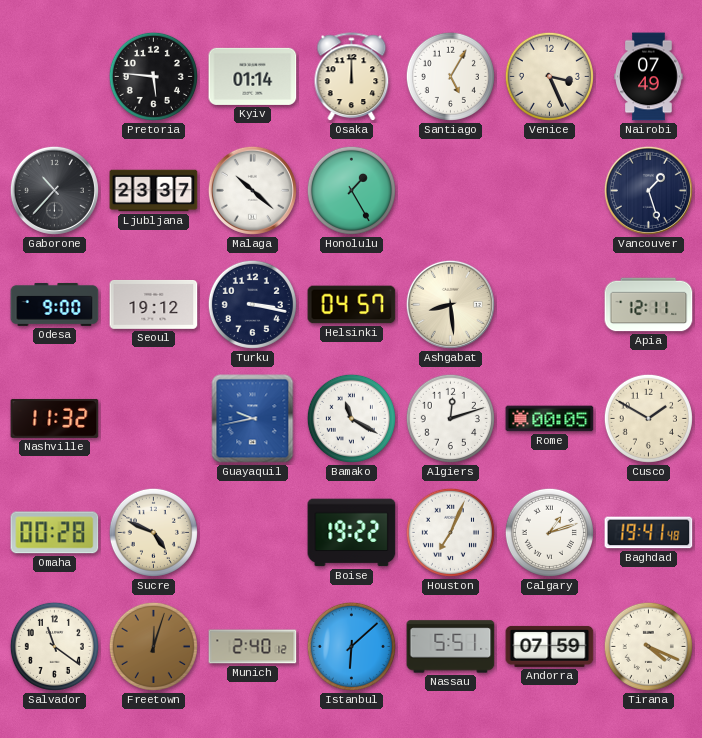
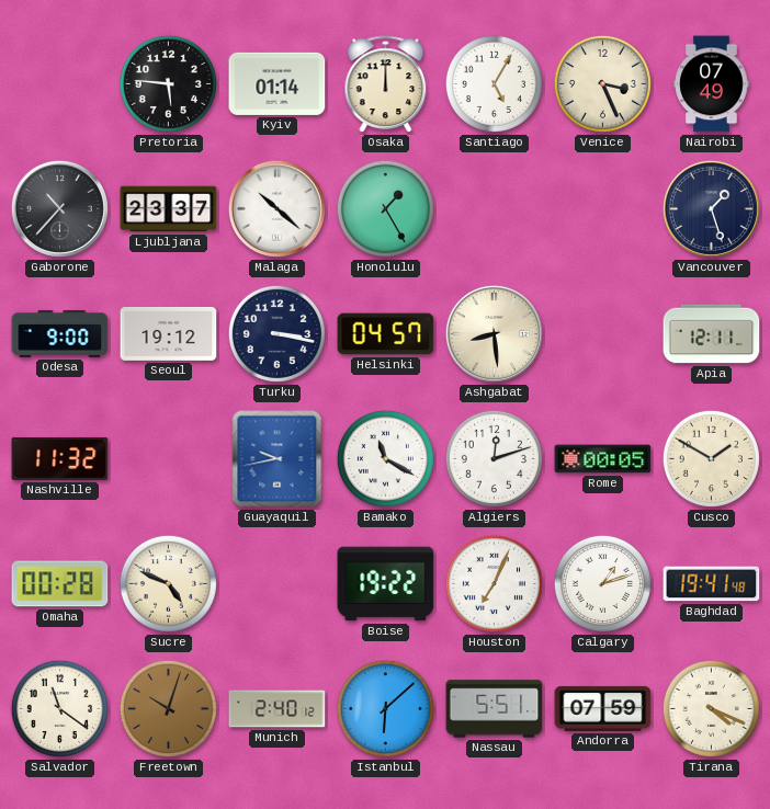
Freetown: 12:03 -> 10:03
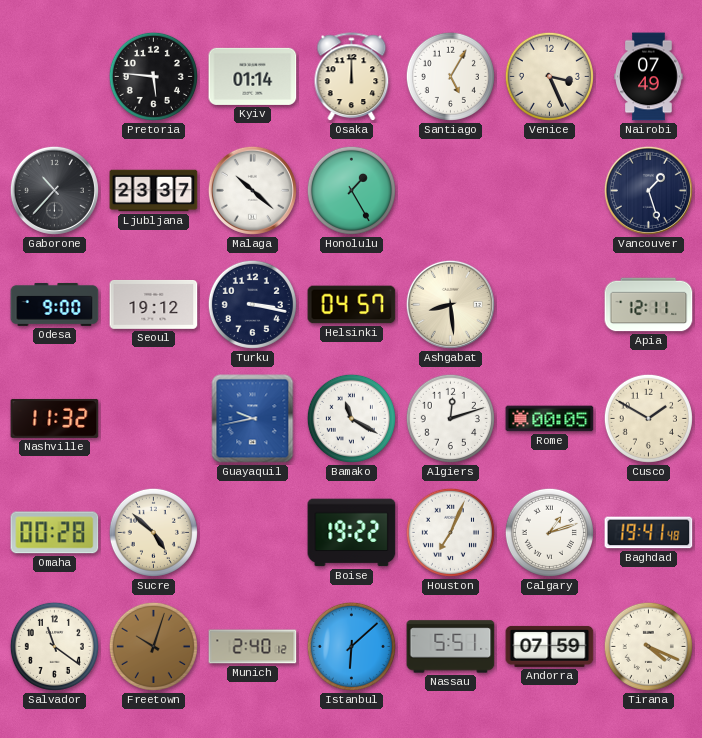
Sucre: 4:49 -> 4:52
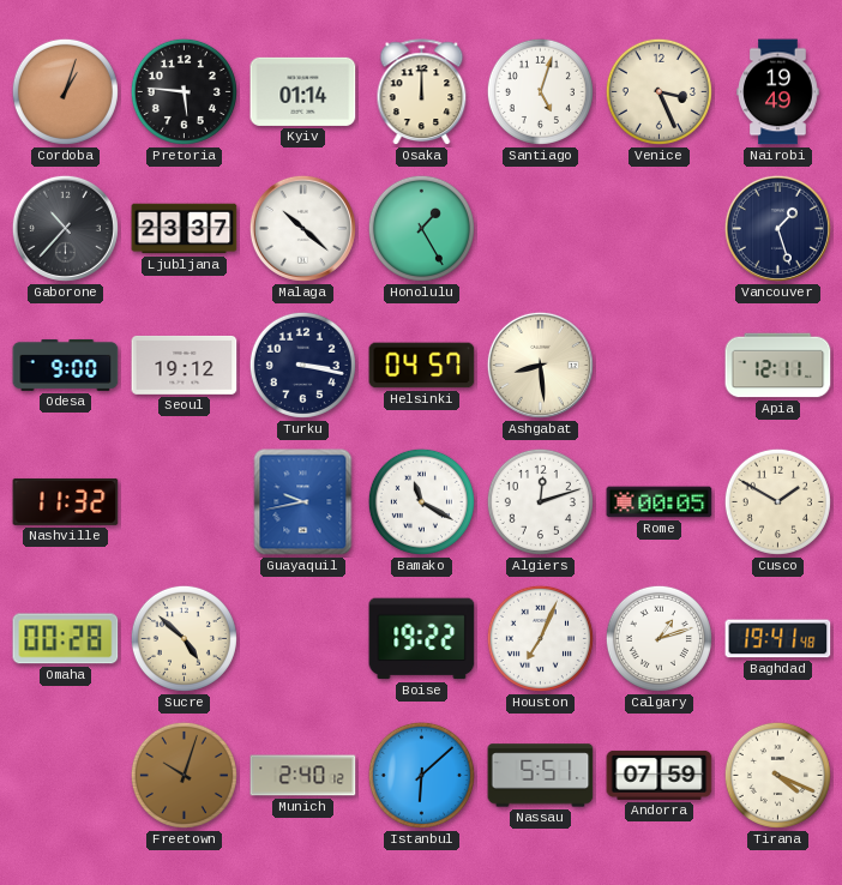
Cordoba: none -> 1:03
Santiago: 5:05 -> 5:03
Nairobi: 07:49 -> 19:49
Salvador: 11:21 -> none
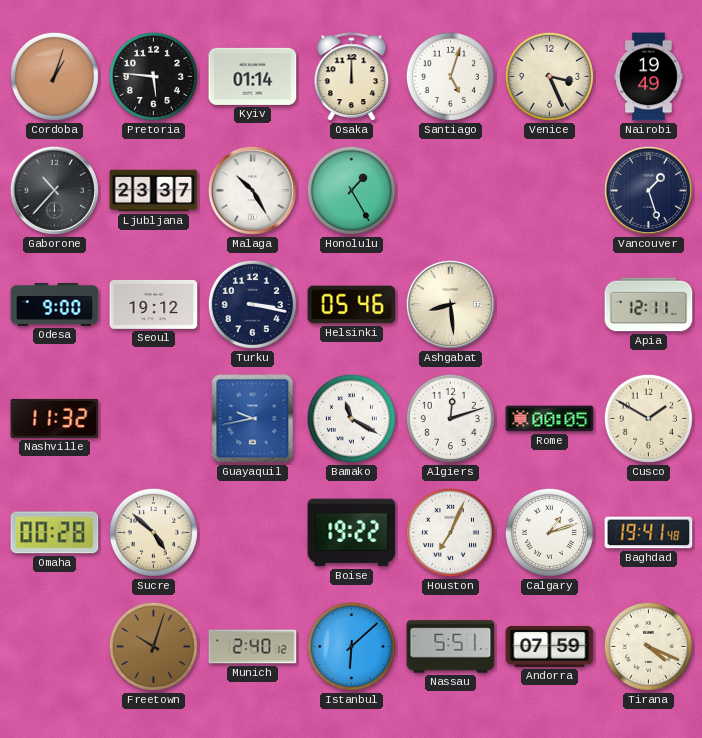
Malaga: 10:22 -> 10:25
Helsinki: 04:57 -> 05:46
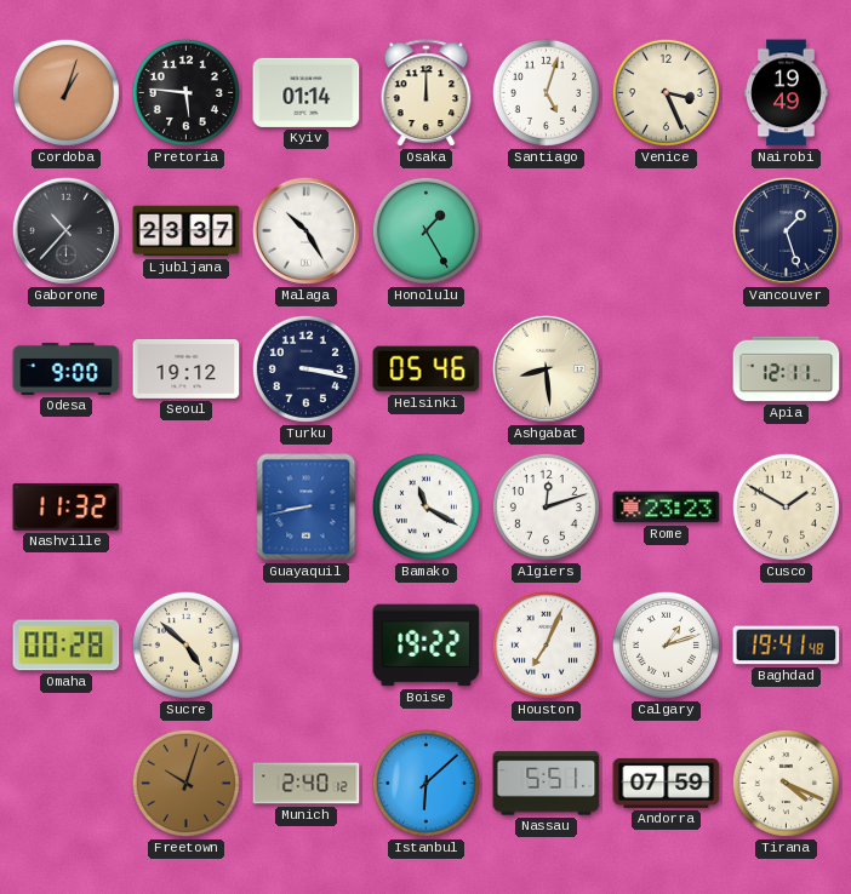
Guayaquil: 9:43 -> 8:43
Rome: 00:05 -> 23:23
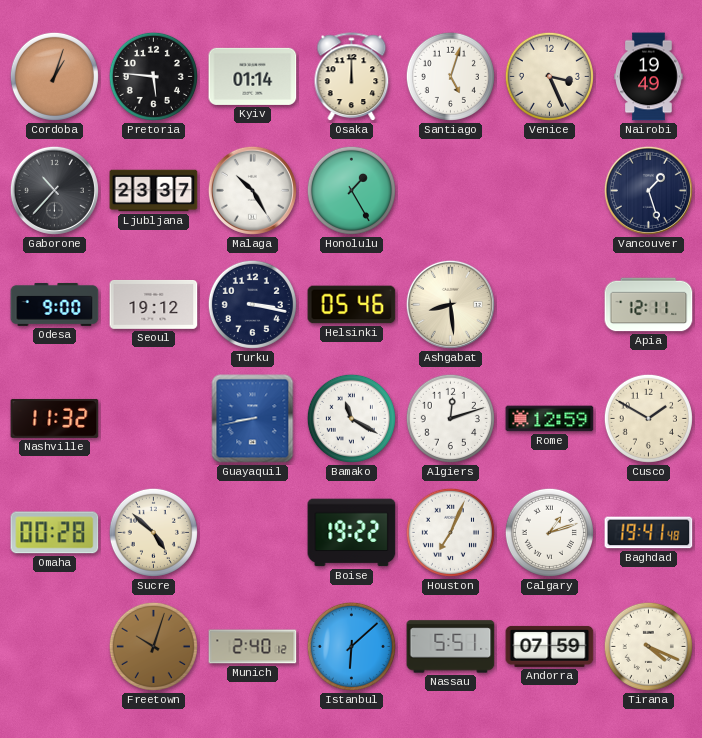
Rome: 23:23 -> 12:59
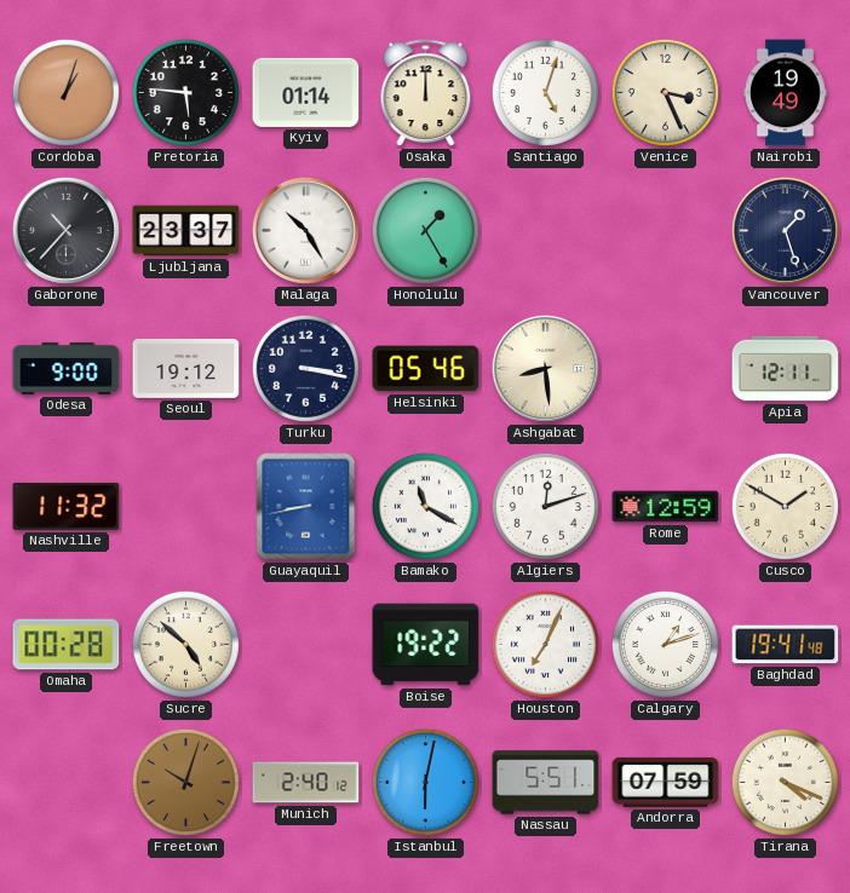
Istanbul: 6:08 -> 6:02
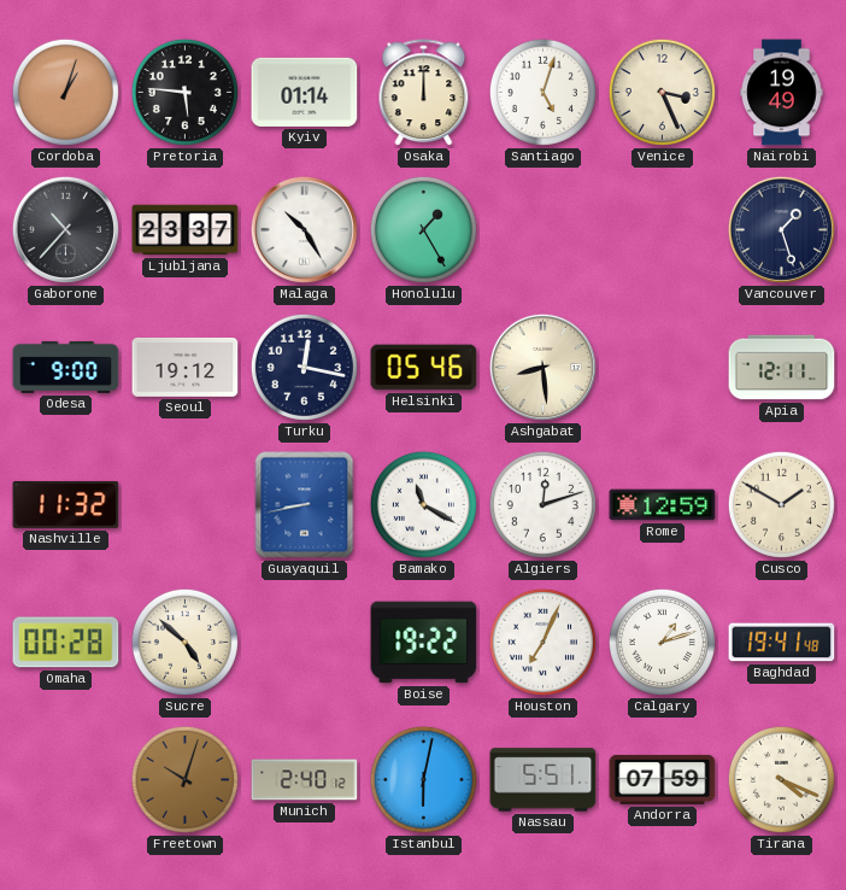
Turku: 3:17 -> 12:17
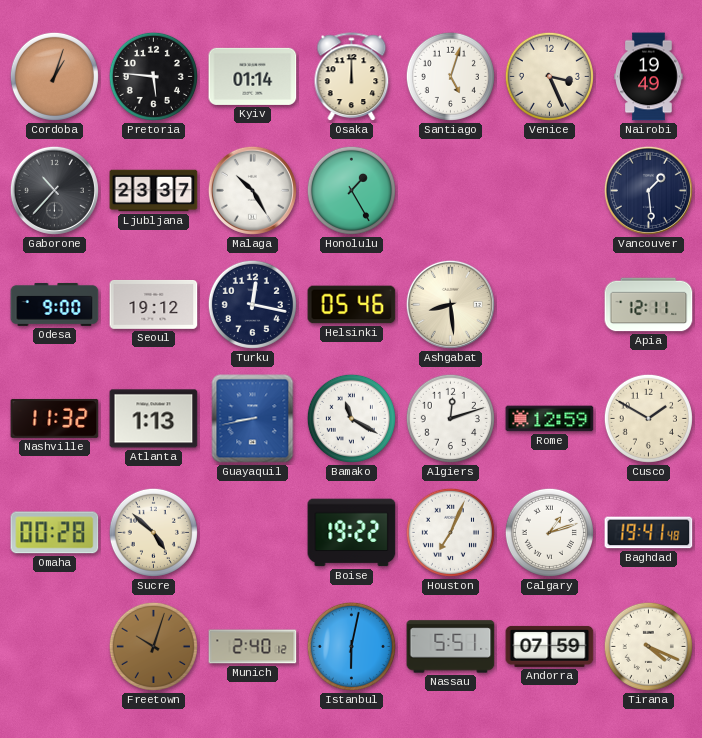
Vancouver: 1:27 -> 1:29
Atlanta: none -> 1:13
